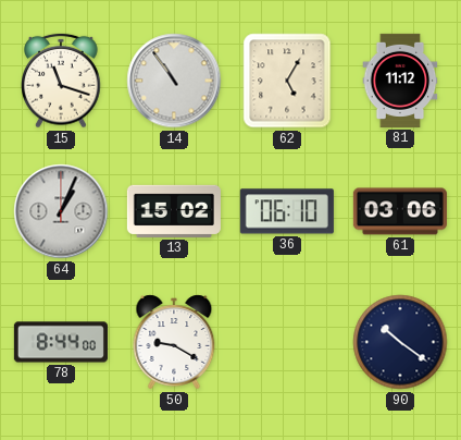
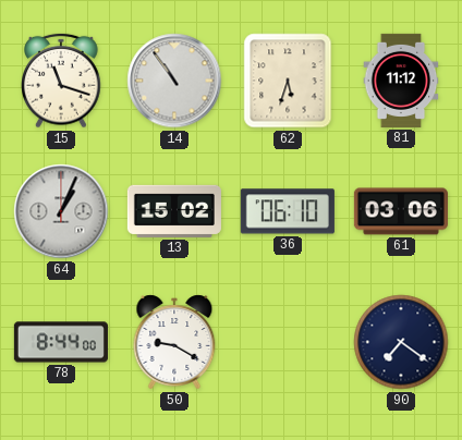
62: 5:05 -> 5:33
90: 10:21 -> 7:21
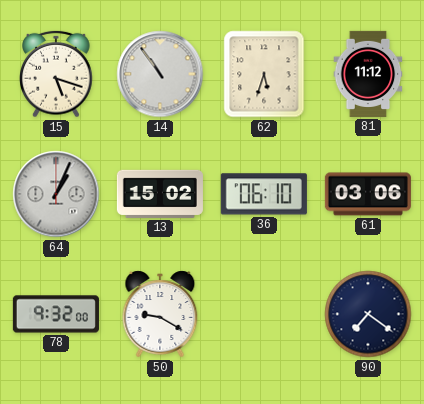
15: 11:18 -> 5:18
78: 8:44 -> 9:32
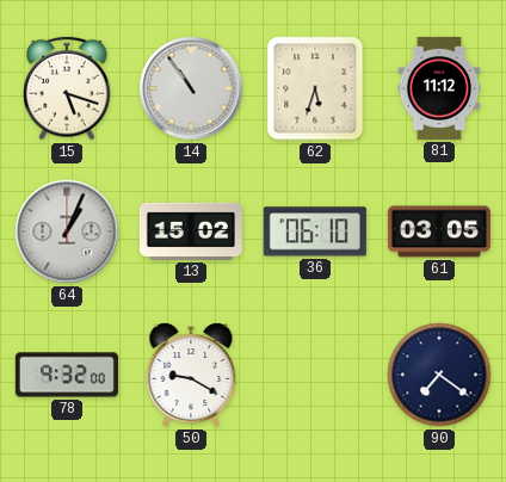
61: 03:06 -> 03:05
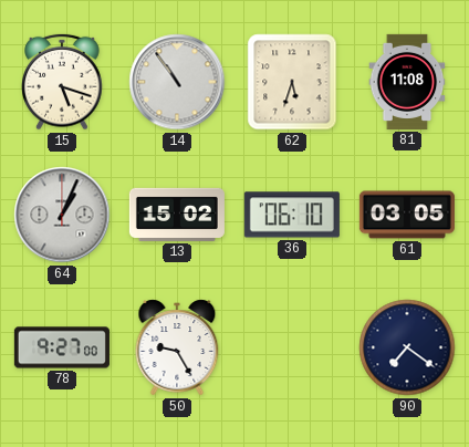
81: 11:12 -> 11:08
78: 9:32 -> 9:27
50: 9:20 -> 9:25
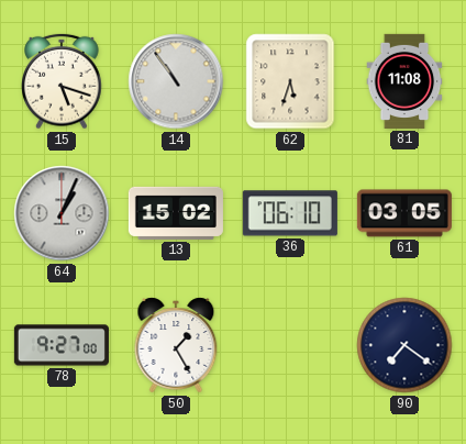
50: 9:25 -> 1:25
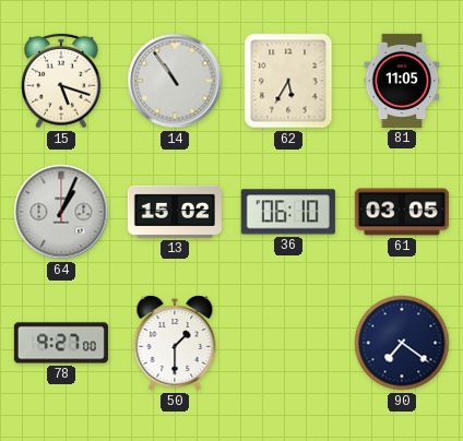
62: 5:33 -> 5:35
81: 11:08 -> 11:05
50: 1:25 -> 1:30
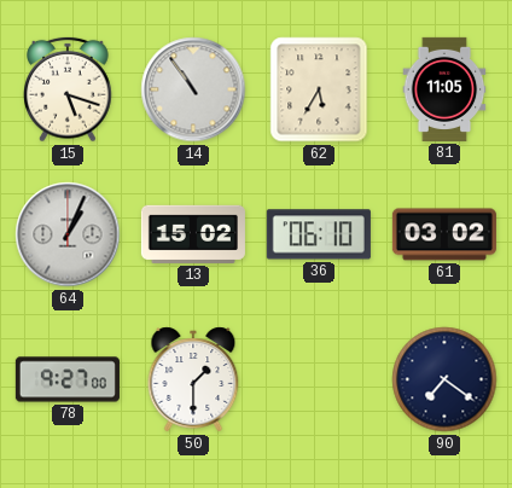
61: 03:05 -> 03:02
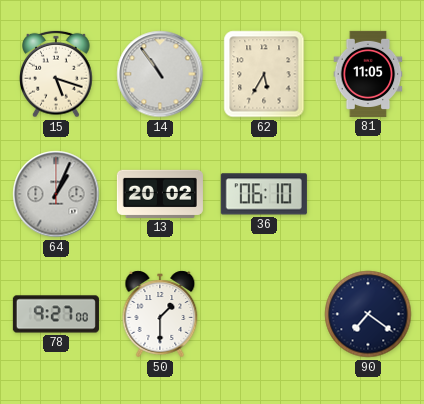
13: 15:02 -> 20:02
61: 03:02 -> none
